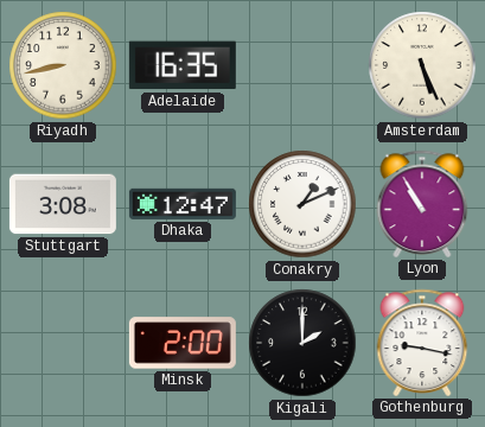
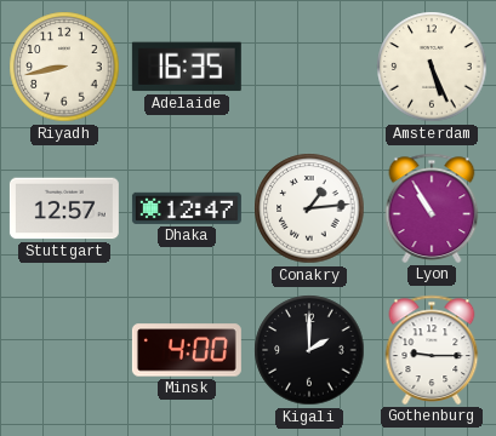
Stuttgart: 3:08 -> 12:57
Conakry: 1:11 -> 1:14
Minsk: 2:00 -> 4:00
Gothenburg: 9:17 -> 9:15
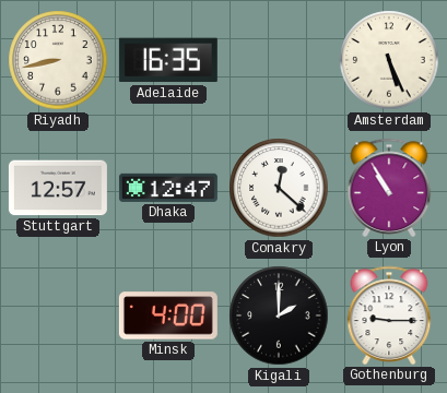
Conakry: 1:14 -> 12:22
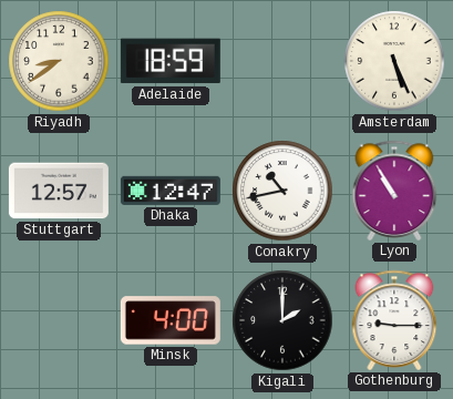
Riyadh: 8:43 -> 8:39
Adelaide: 16:35 -> 18:59
Conakry: 12:22 -> 10:43
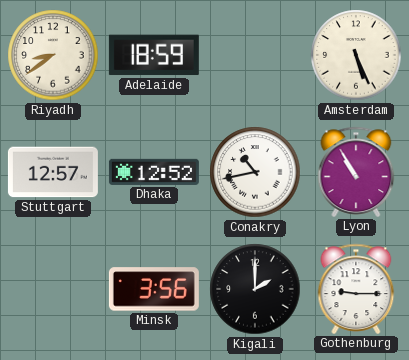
Dhaka: 12:47 -> 12:52
Minsk: 4:00 -> 3:56
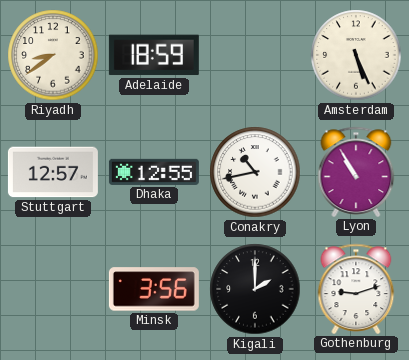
Dhaka: 12:52 -> 12:55
Gothenburg: 9:15 -> 9:12
